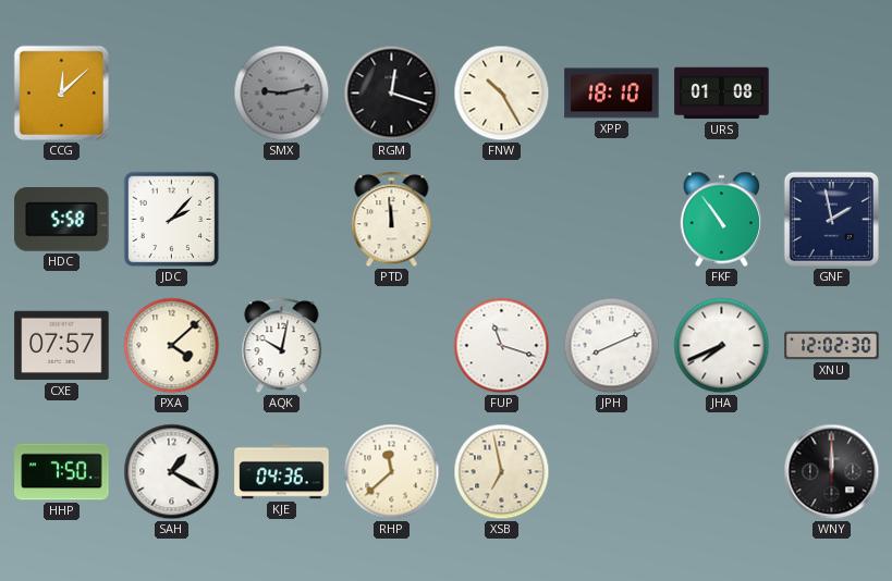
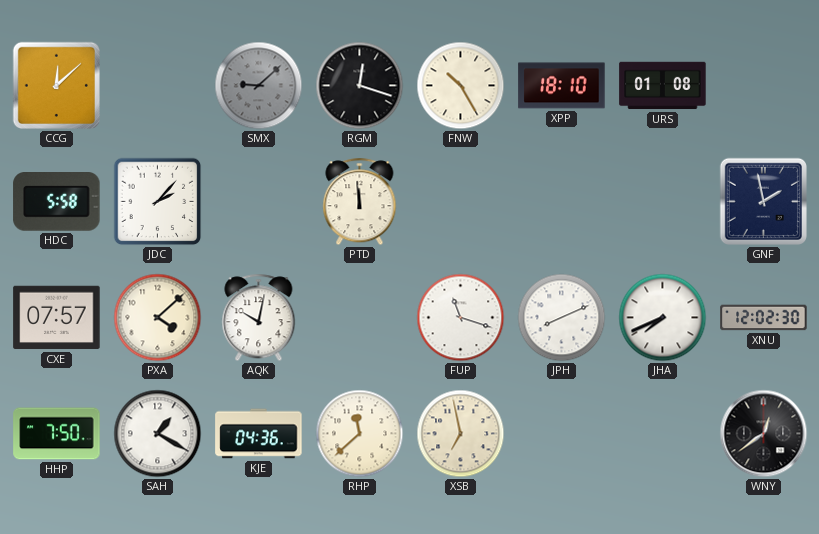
SMX: 9:13 -> 9:08
FKF: 10:54 -> none
WNY: 12:00 -> 12:39
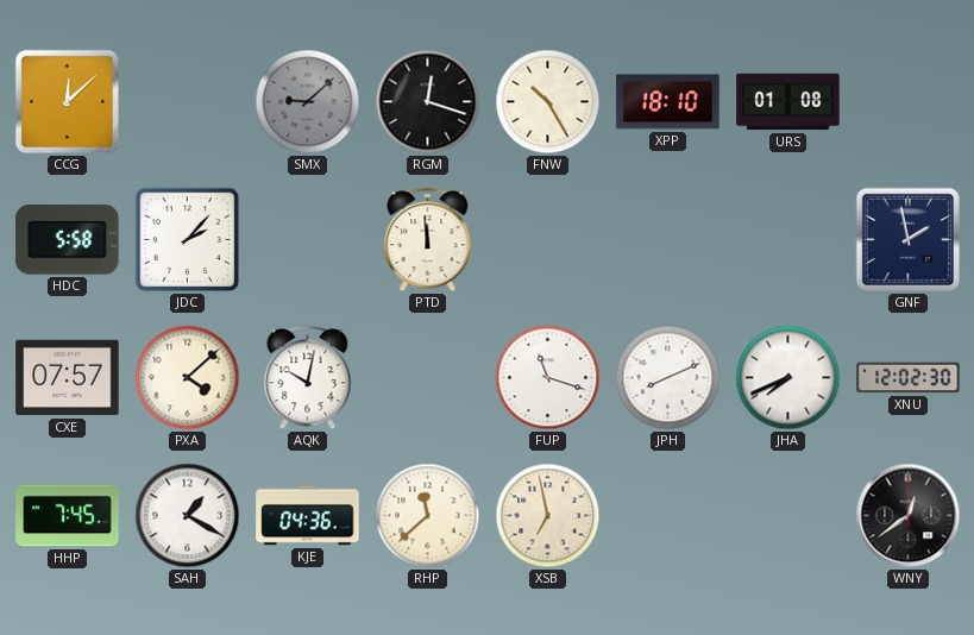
HHP: 7:50 -> 7:45
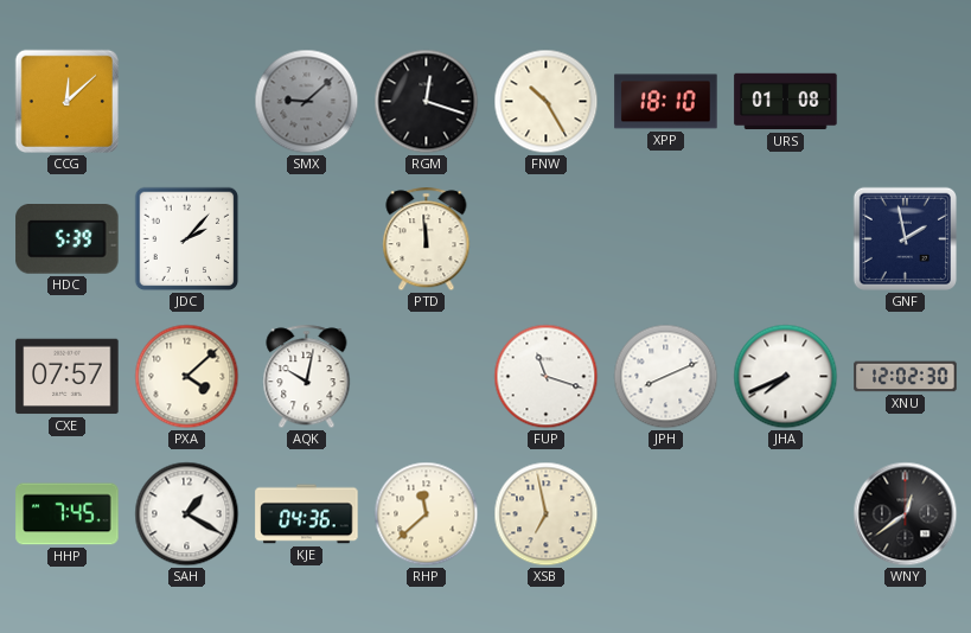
HDC: 5:58 -> 5:39
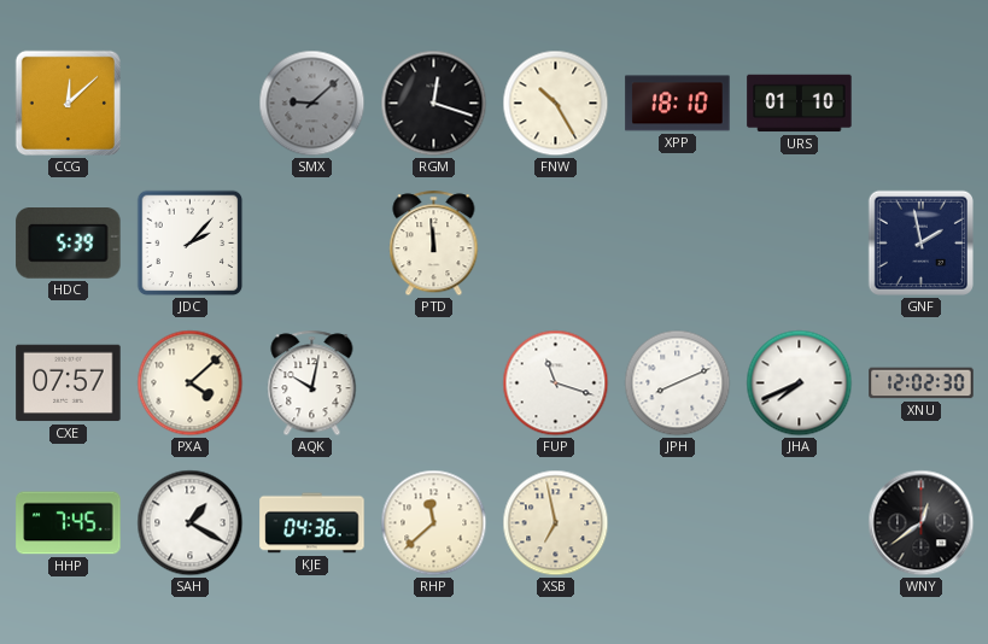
URS: 01:08 -> 01:10
